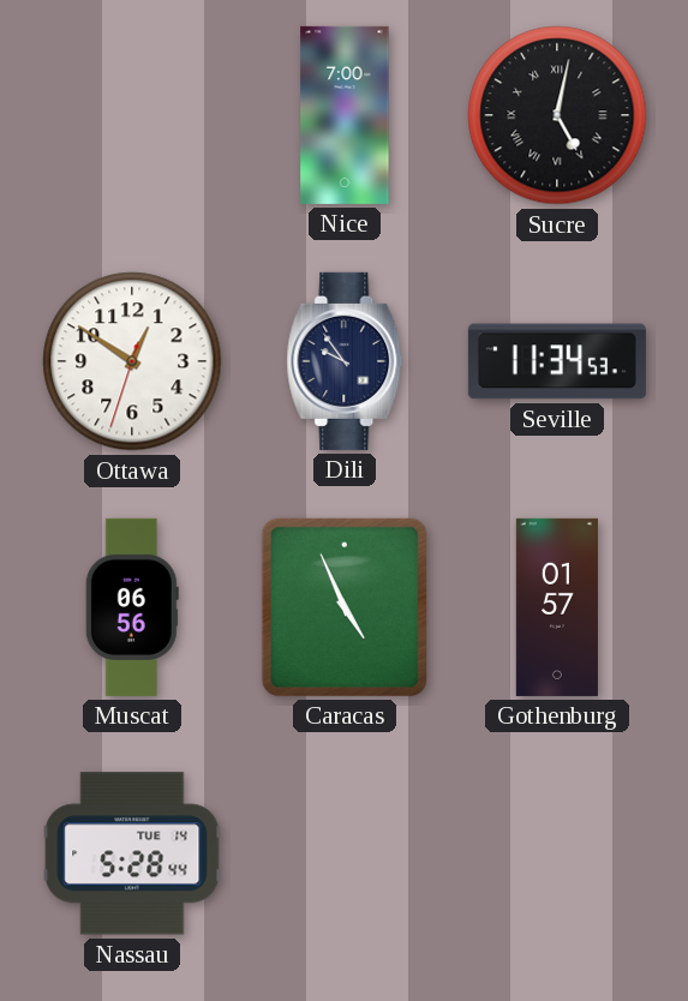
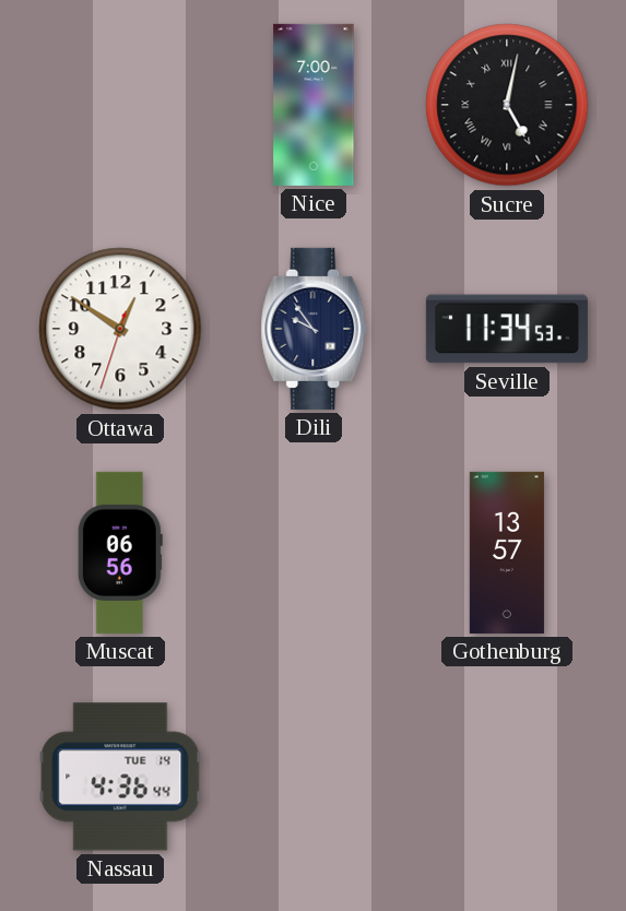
Caracas: 4:56 -> none
Gothenburg: 01:57 -> 13:57
Nassau: 5:28 -> 4:36
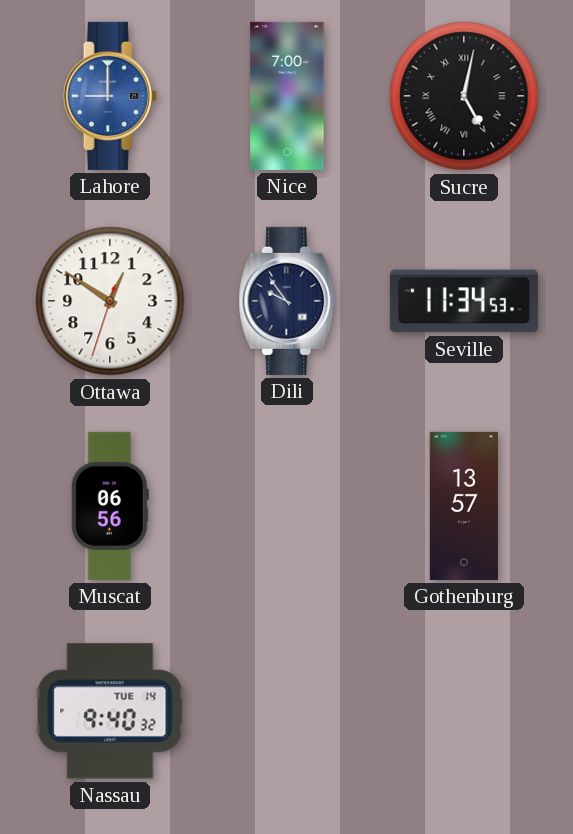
Lahore: none -> 9:00
Nassau: 4:36 -> 9:40
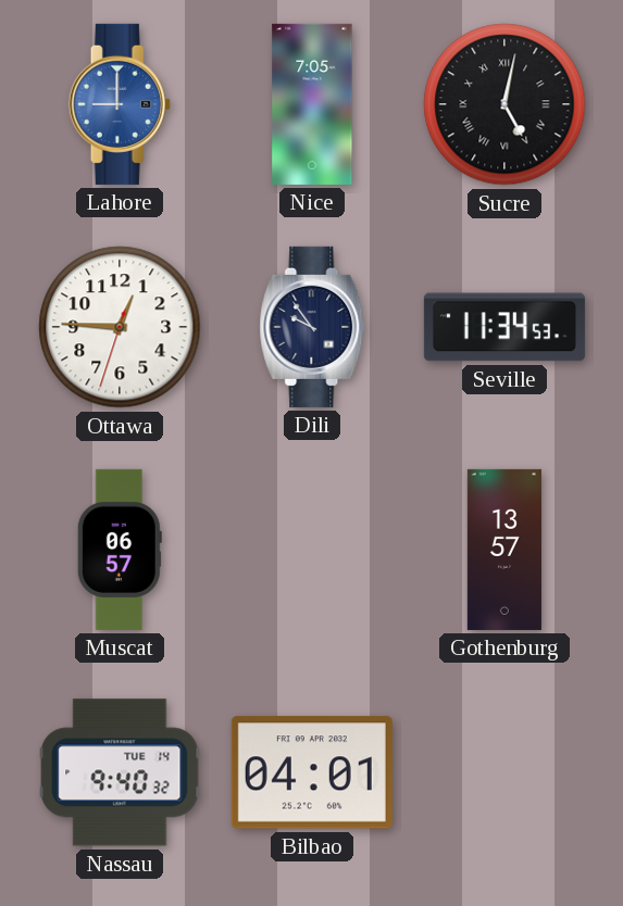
Nice: 7:00 -> 7:05
Ottawa: 12:50 -> 12:45
Muscat: 06:56 -> 06:57
Bilbao: none -> 04:01
